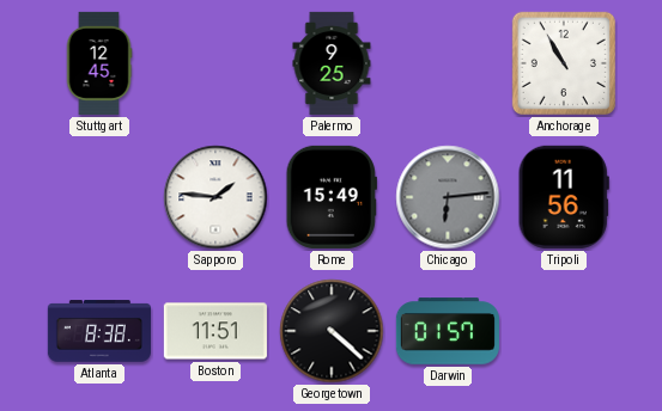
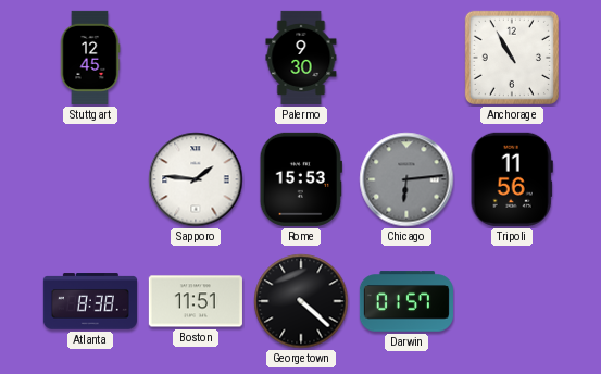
Palermo: 9:25 -> 9:30
Rome: 15:49 -> 15:53
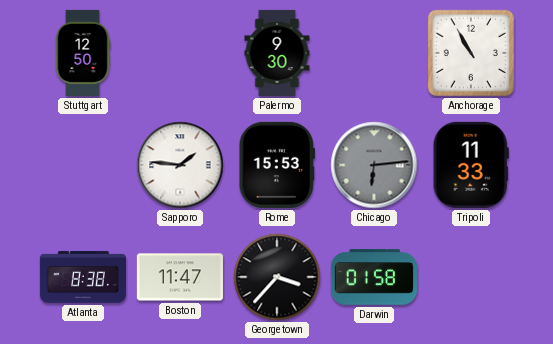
Stuttgart: 12:45 -> 12:50
Tripoli: 11:56 -> 11:33
Boston: 11:51 -> 11:47
Georgetown: 4:22 -> 3:37
Darwin: 01:57 -> 01:58
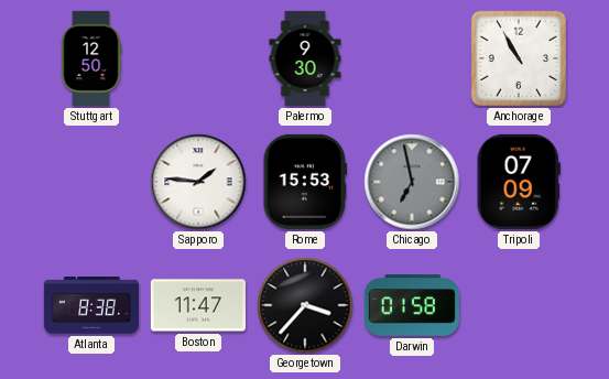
Chicago: 6:14 -> 6:58
Tripoli: 11:33 -> 07:09
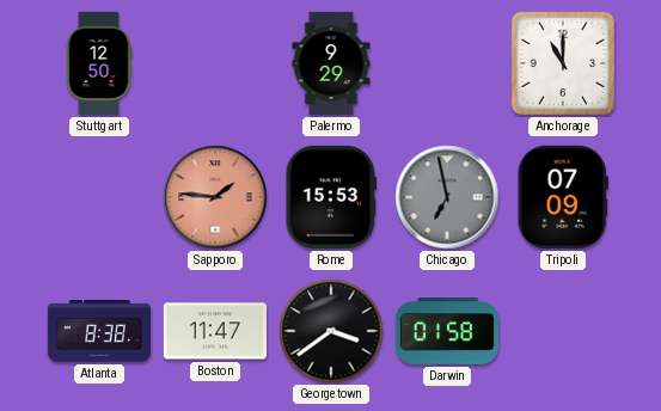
Palermo: 9:30 -> 9:29
Anchorage: 10:55 -> 11:00
Sapporo dial: white -> salmon
Georgetown: 3:37 -> 3:39
